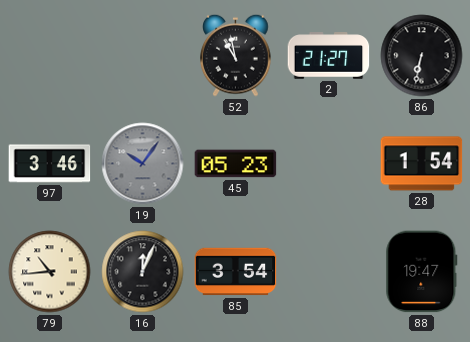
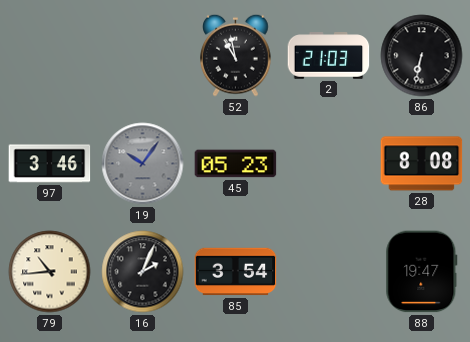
2: 21:27 -> 21:03
28: 1:54 -> 8:08
16: 12:04 -> 2:04
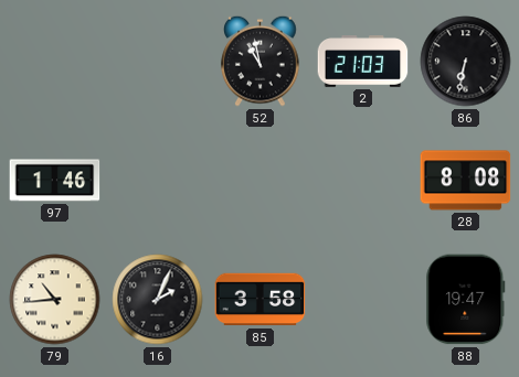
97: 3:46 -> 1:46
19: 10:06 -> none
45: 05:23 -> none
85: 3:54 -> 3:58
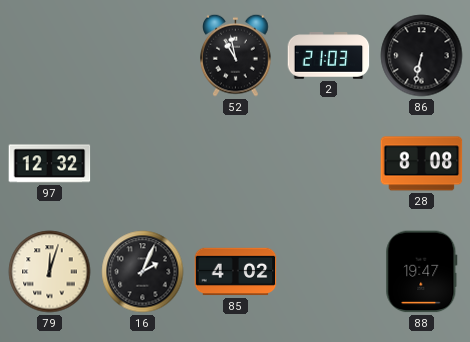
97: 1:46 -> 12:32
79: 10:44 -> 12:03
85: 3:58 -> 4:02
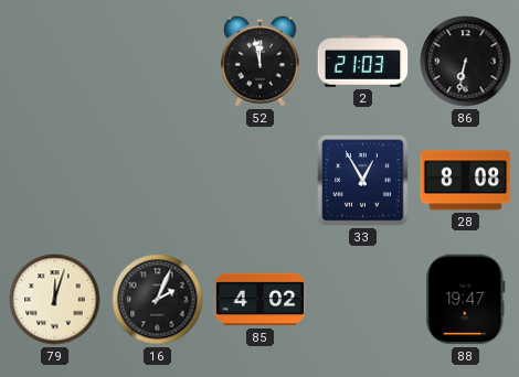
52: 10:58 -> 11:58
97: 12:32 -> none
33: none -> 12:55
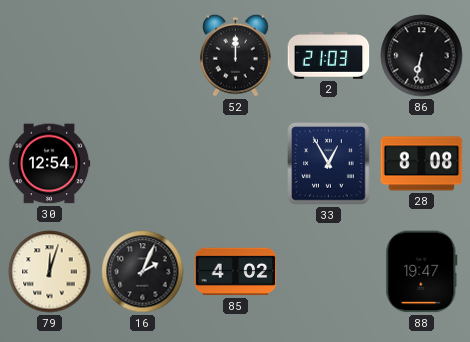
52: 11:58 -> 12:00
30: none -> 12:54
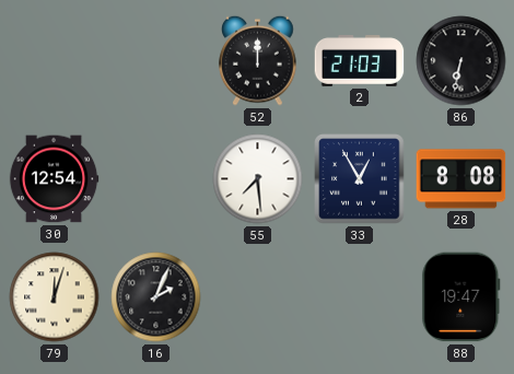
55: none -> 7:29
85: 4:02 -> none
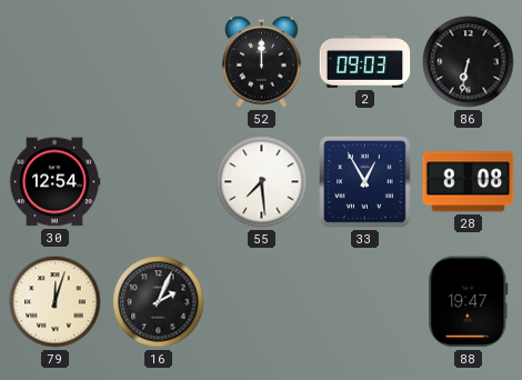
2: 21:03 -> 09:03
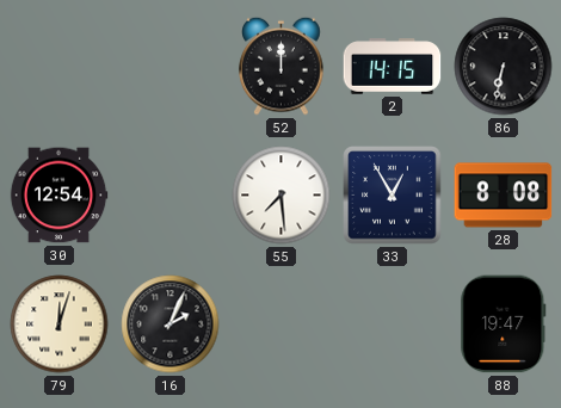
2: 09:03 -> 14:15
